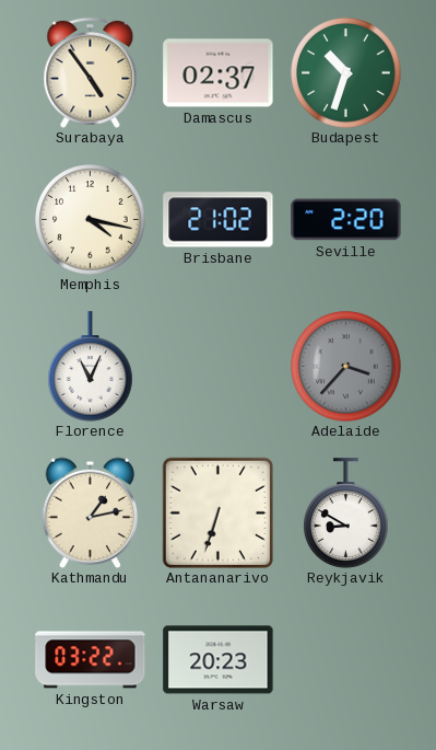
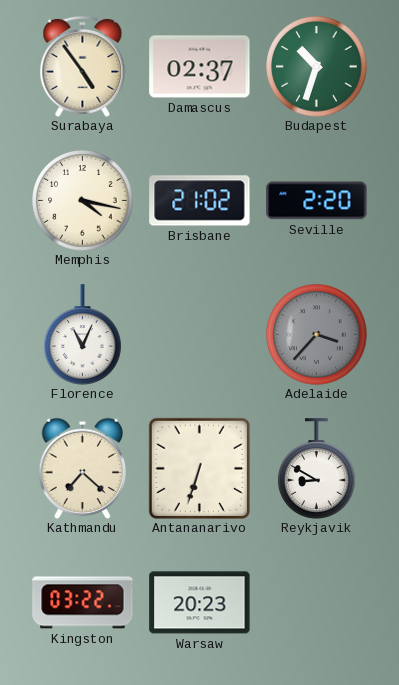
Kathmandu: 1:13 -> 7:22
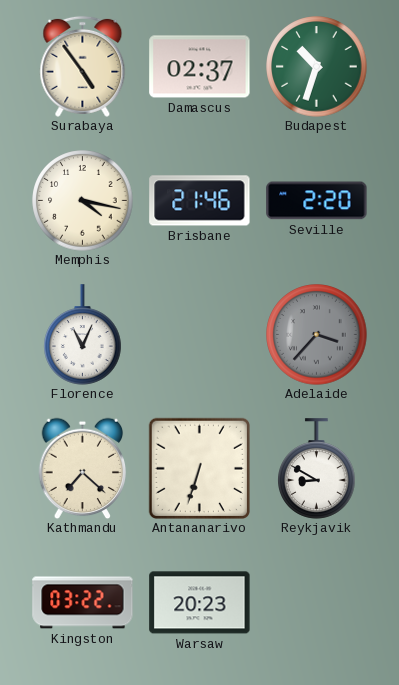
Brisbane: 21:02 -> 21:46
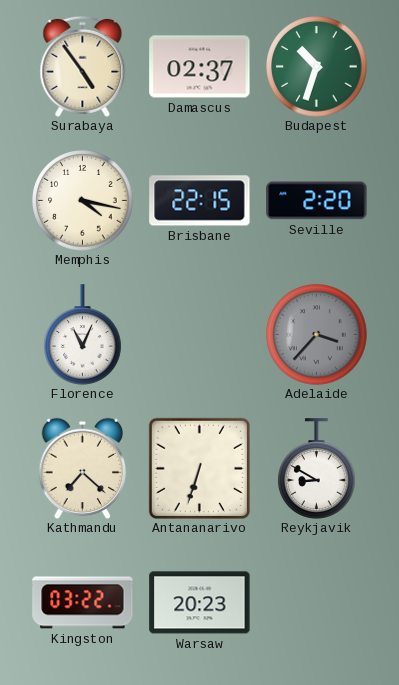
Brisbane: 21:46 -> 22:15
